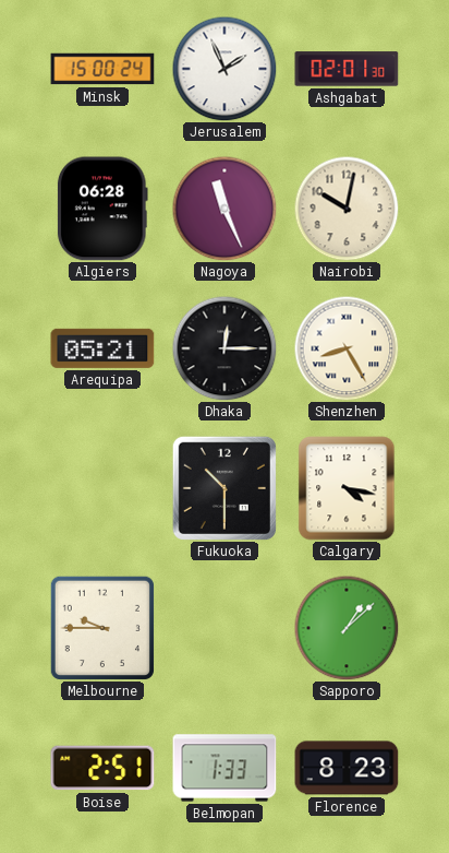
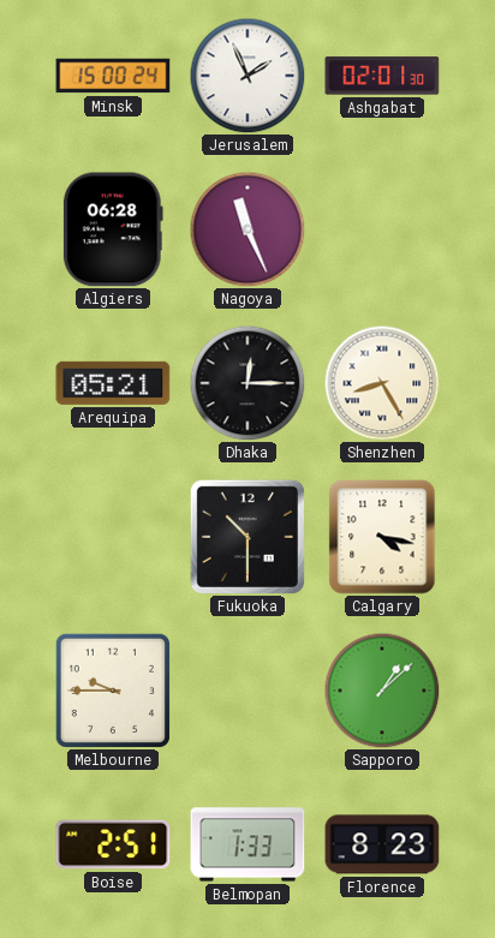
Nairobi: 10:02 -> none
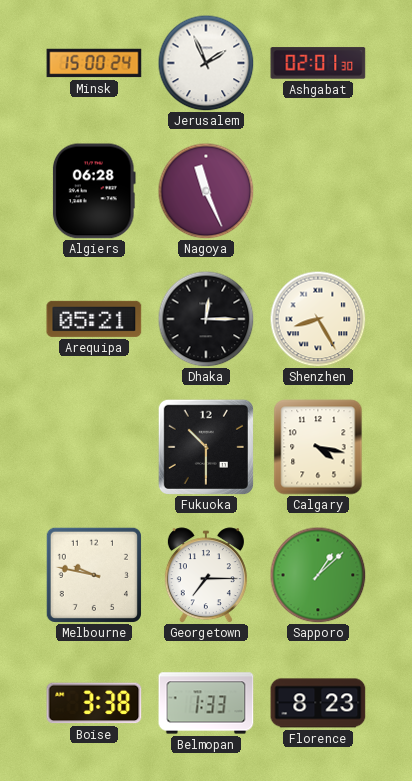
Melbourne: 9:45 -> 9:47
Georgetown: none -> 7:15
Boise: 2:51 -> 3:38
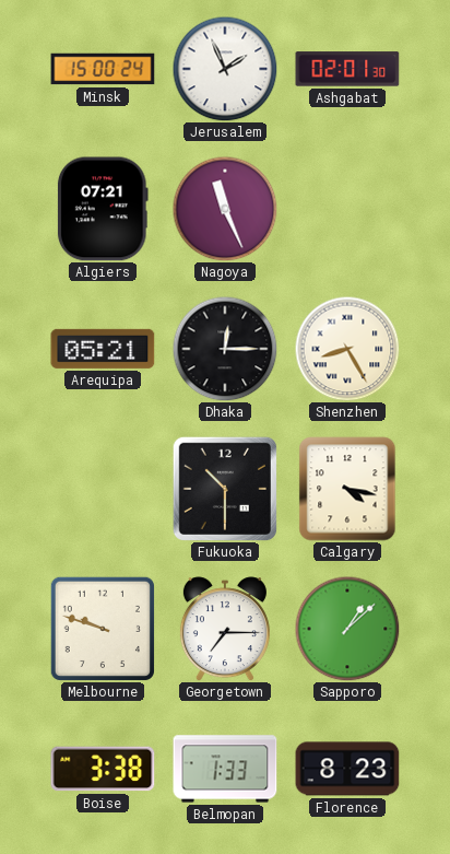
Algiers: 06:28 -> 07:21
Melbourne: 9:47 -> 9:48
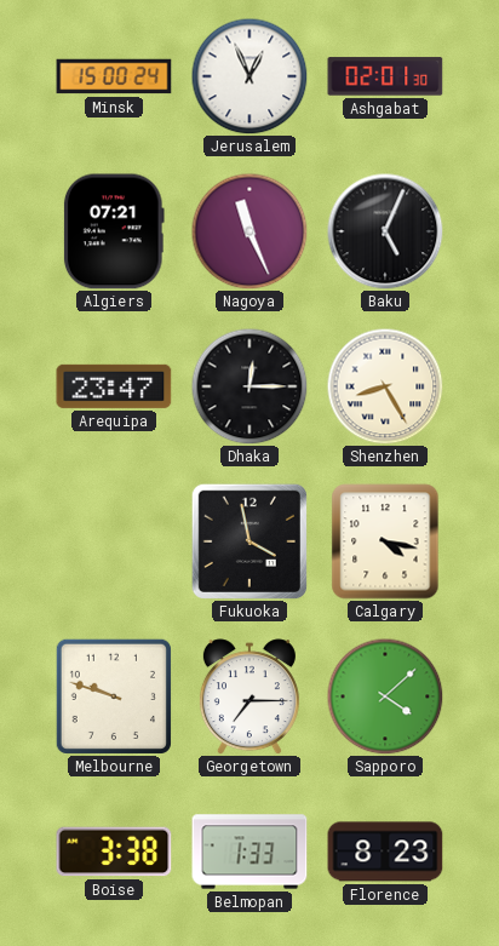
Jerusalem: 1:56 -> 12:56
Baku: none -> 5:04
Arequipa: 05:21 -> 23:47
Fukuoka: 10:30 -> 3:58
Sapporo: 1:08 -> 4:08
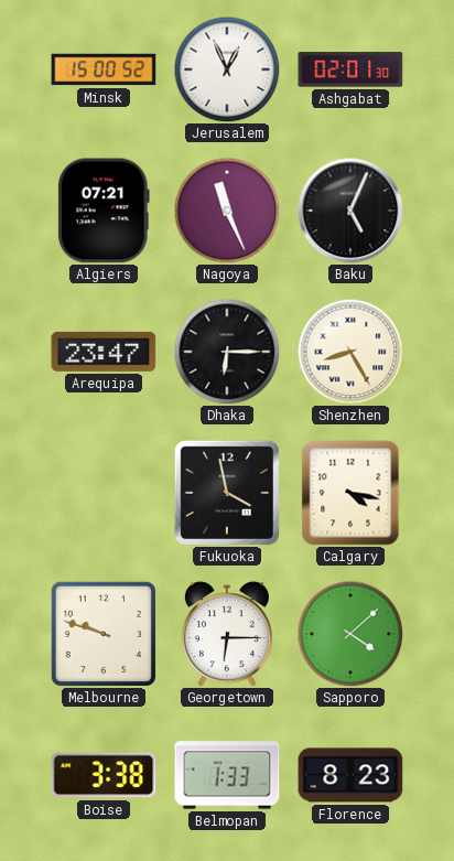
Minsk: 15:00:24 -> 15:00:52
Dhaka: 12:15 -> 6:15
Georgetown: 7:15 -> 6:15
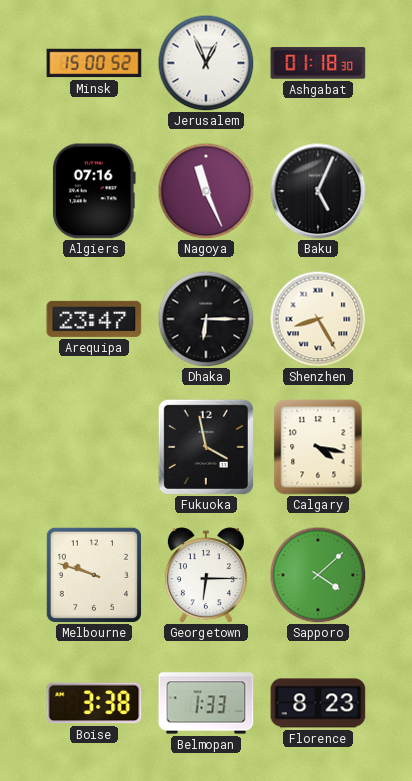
Ashgabat: 02:01 -> 01:18
Algiers: 07:21 -> 07:16
